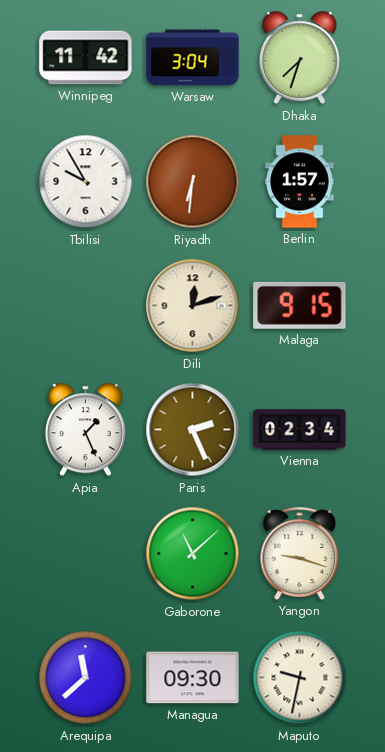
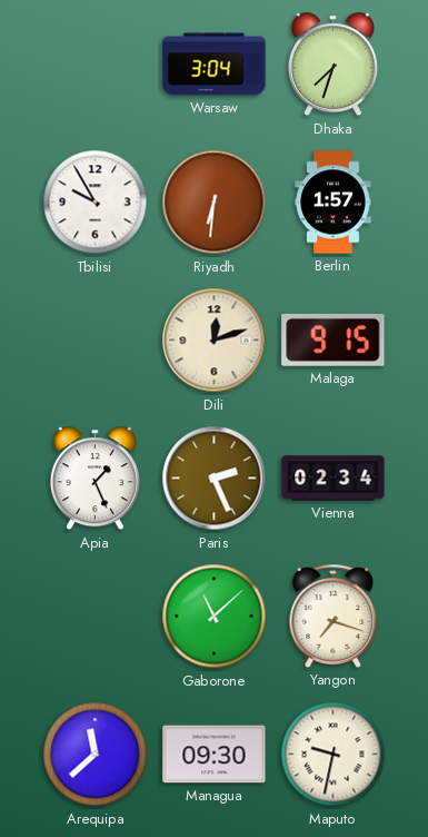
Winnipeg: 11:42 -> none
Yangon: 9:18 -> 7:18
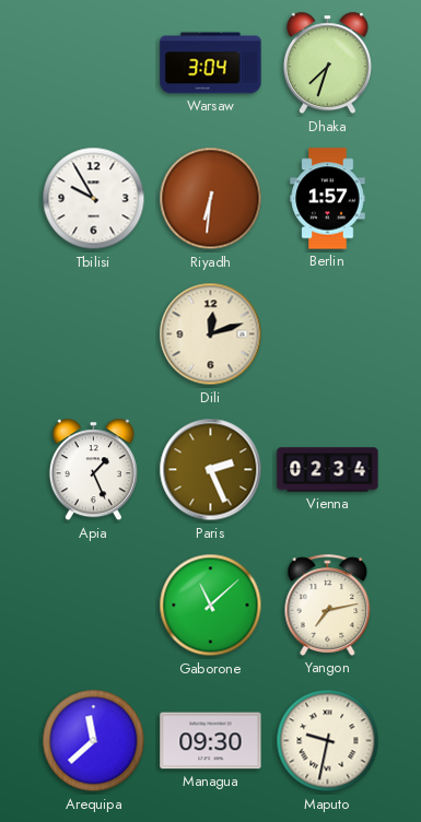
Malaga: 9:15 -> none
Yangon: 7:18 -> 7:13
